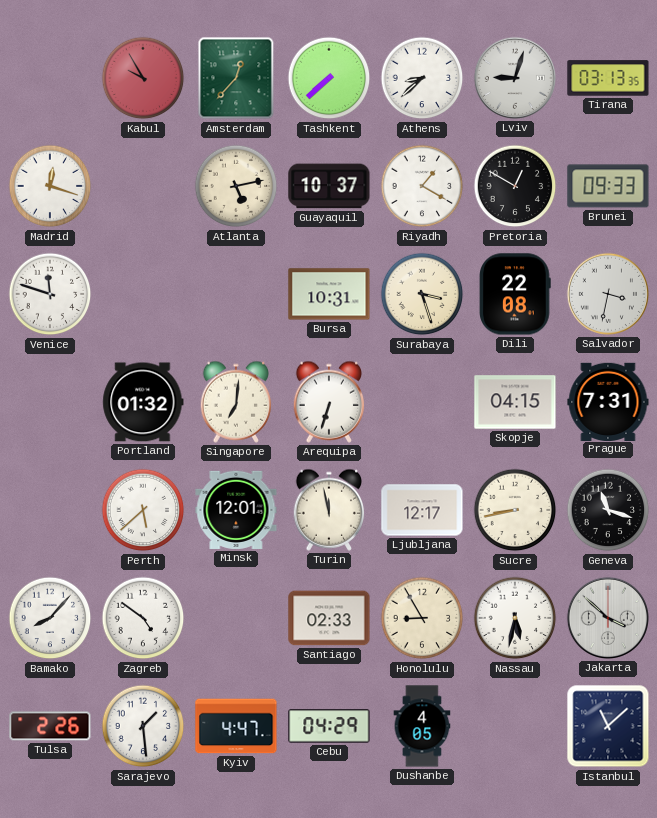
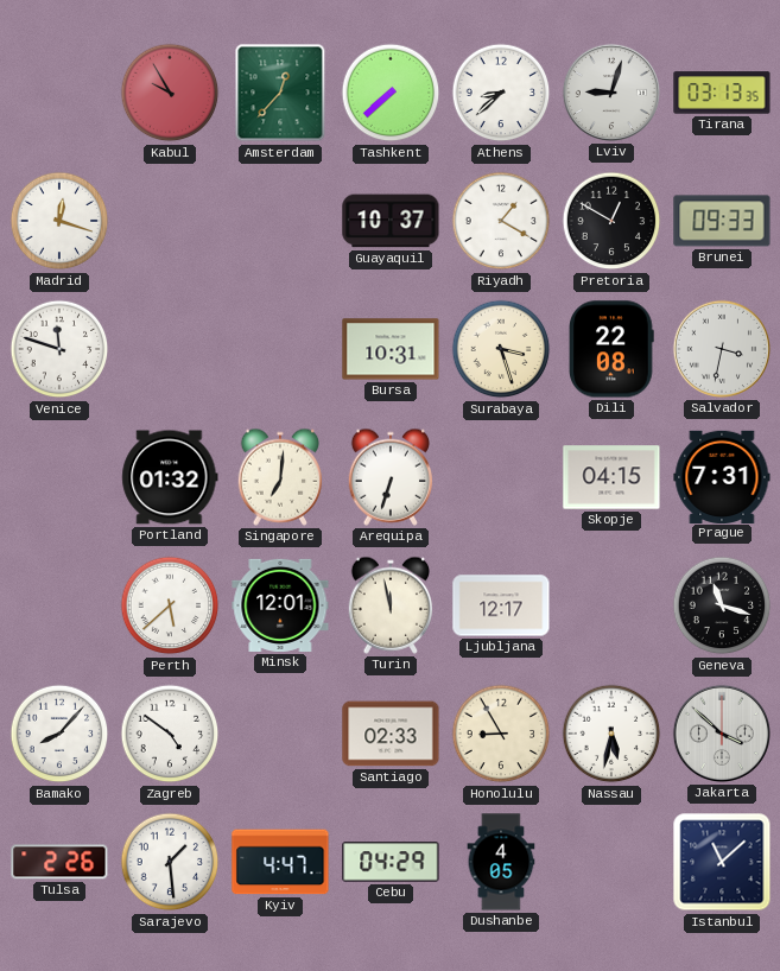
Atlanta: 5:13 -> none
Sucre: 8:43 -> none
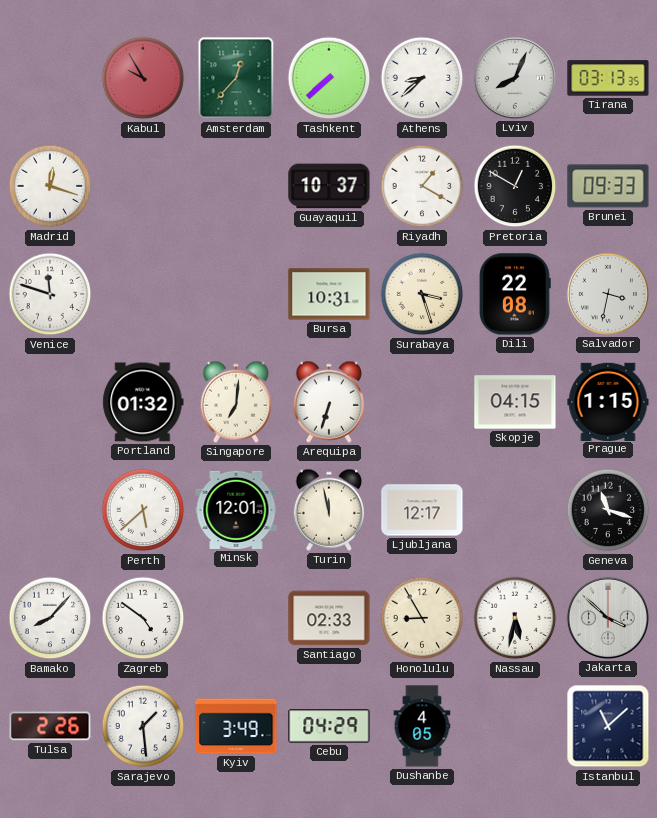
Lviv: 9:03 -> 8:04
Prague: 7:31 -> 1:15
Kyiv: 4:47 -> 3:49
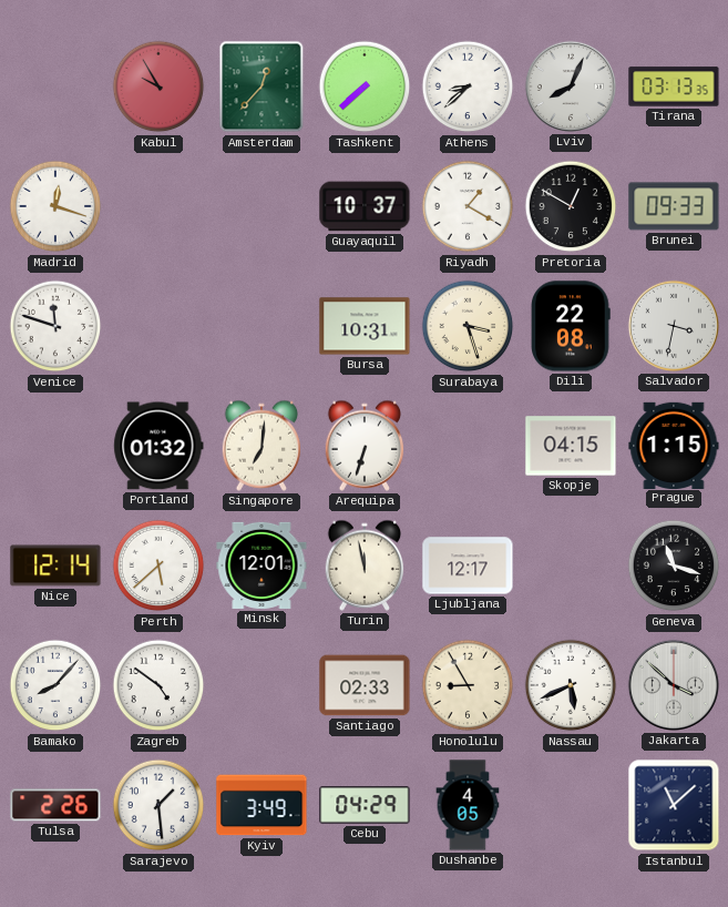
Nice: none -> 12:14
Nassau: 5:32 -> 5:41
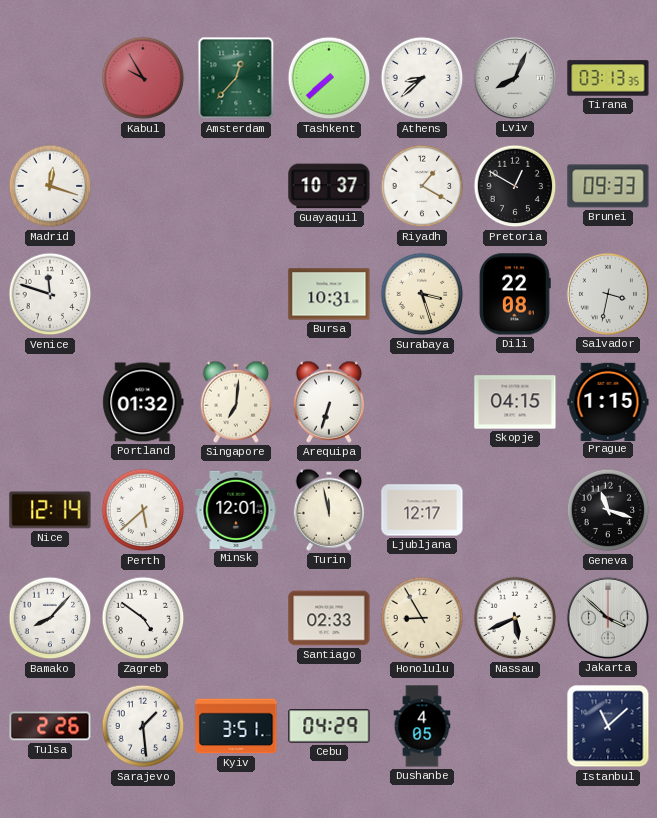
Kyiv: 3:49 -> 3:51
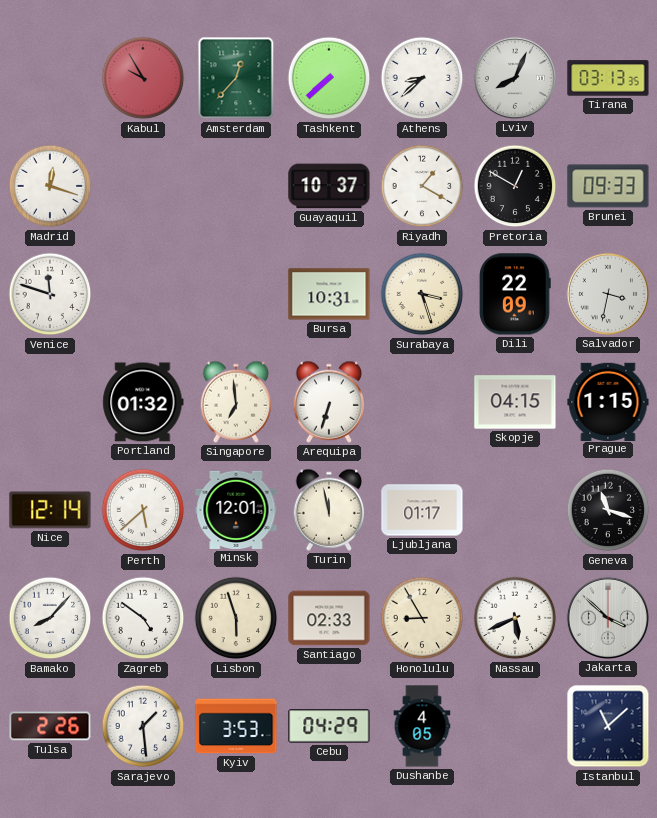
Dili: 22:08 -> 22:09
Singapore: 7:01 -> 6:59
Ljubljana: 12:17 -> 01:17
Lisbon: none -> 5:57
Kyiv: 3:51 -> 3:53
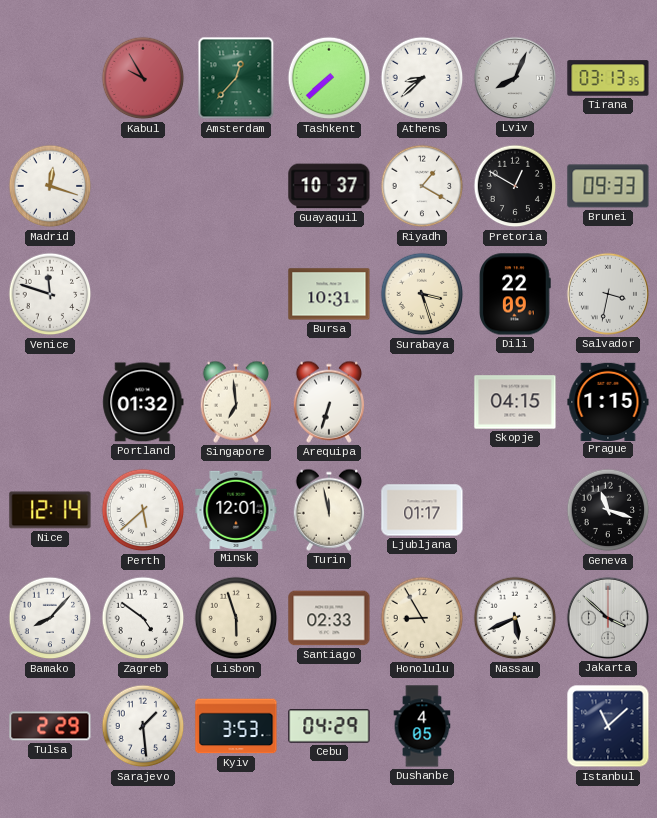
Tulsa: 2:26 -> 2:29
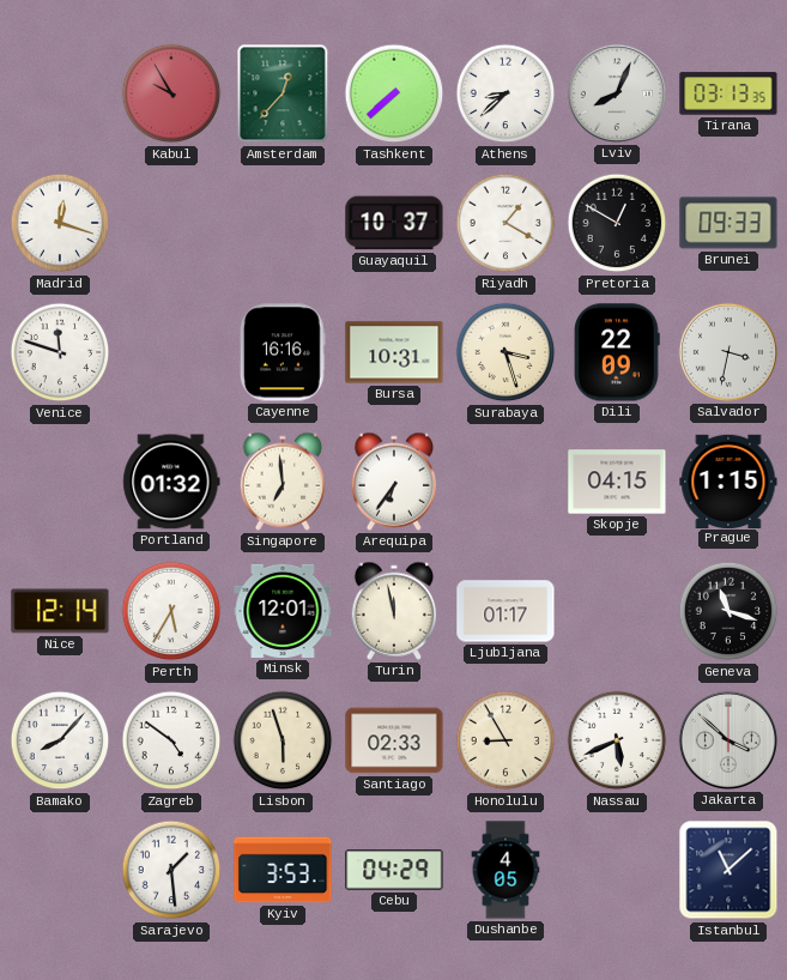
Cayenne: none -> 16:16
Arequipa: 6:33 -> 6:36
Perth: 5:38 -> 5:35
Tulsa: 2:29 -> none
